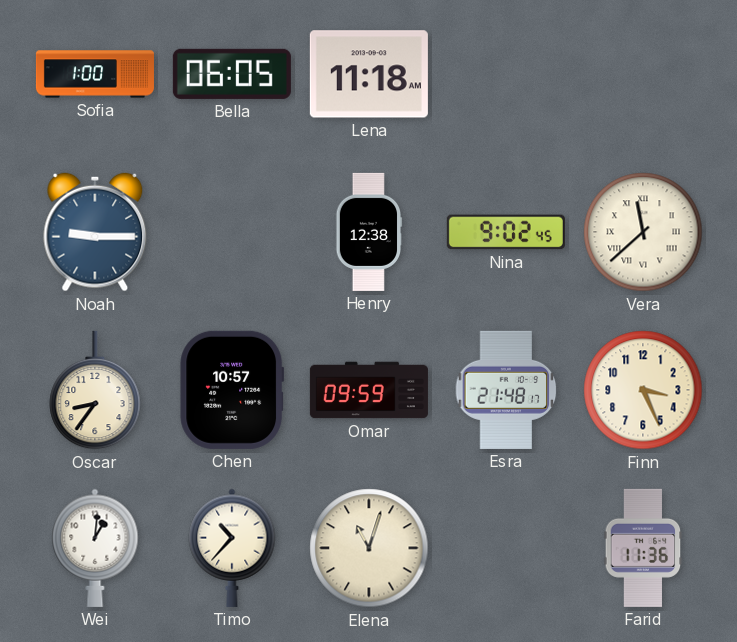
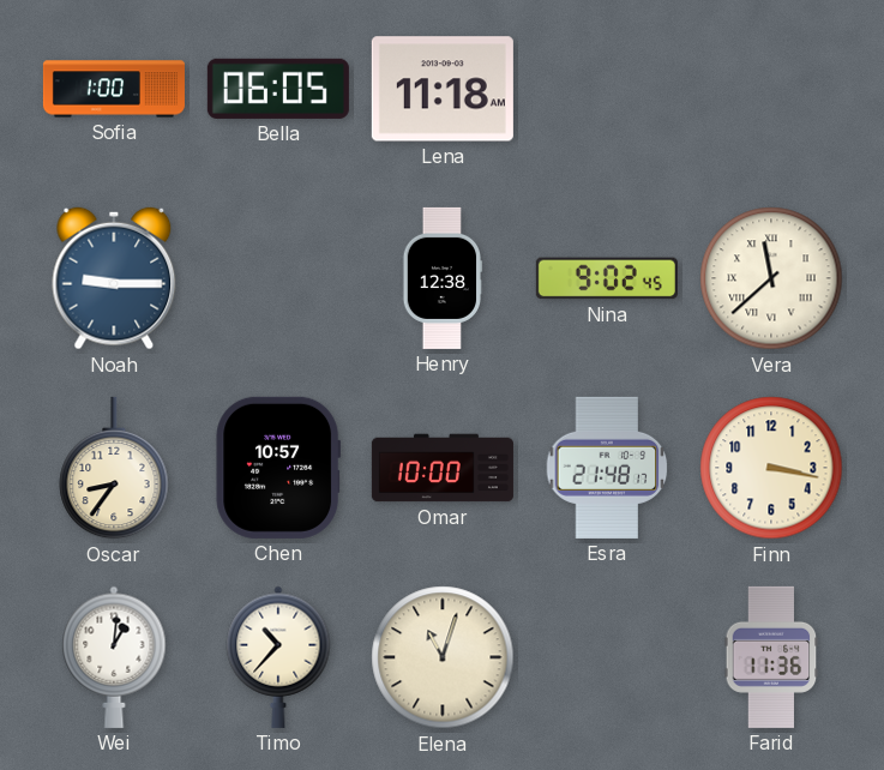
Omar: 09:59 -> 10:00
Finn: 3:26 -> 3:17
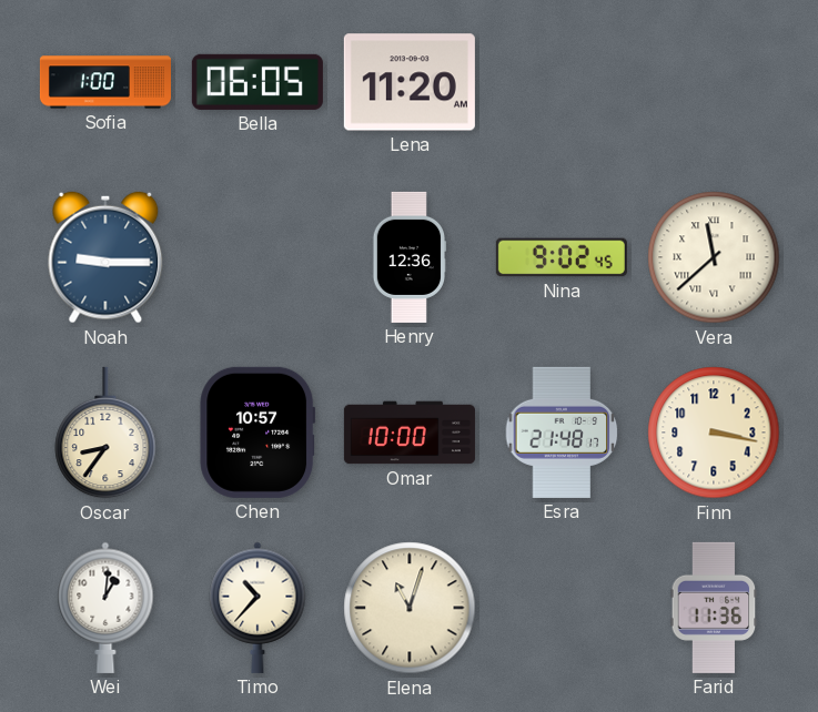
Lena: 11:18 -> 11:20
Henry: 12:38 -> 12:36
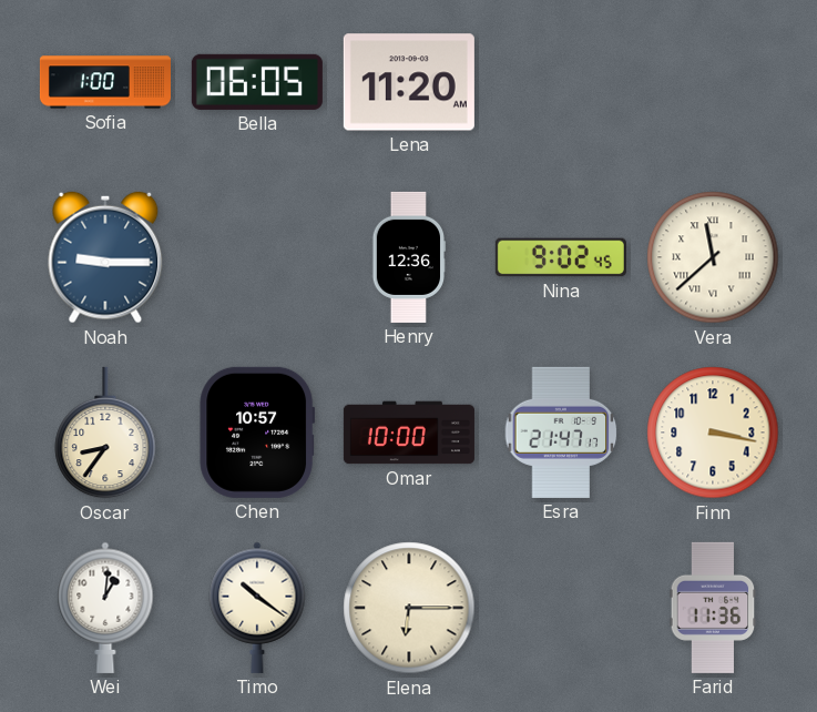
Esra: 21:48 -> 21:47
Timo: 10:37 -> 10:21
Elena: 11:03 -> 6:15
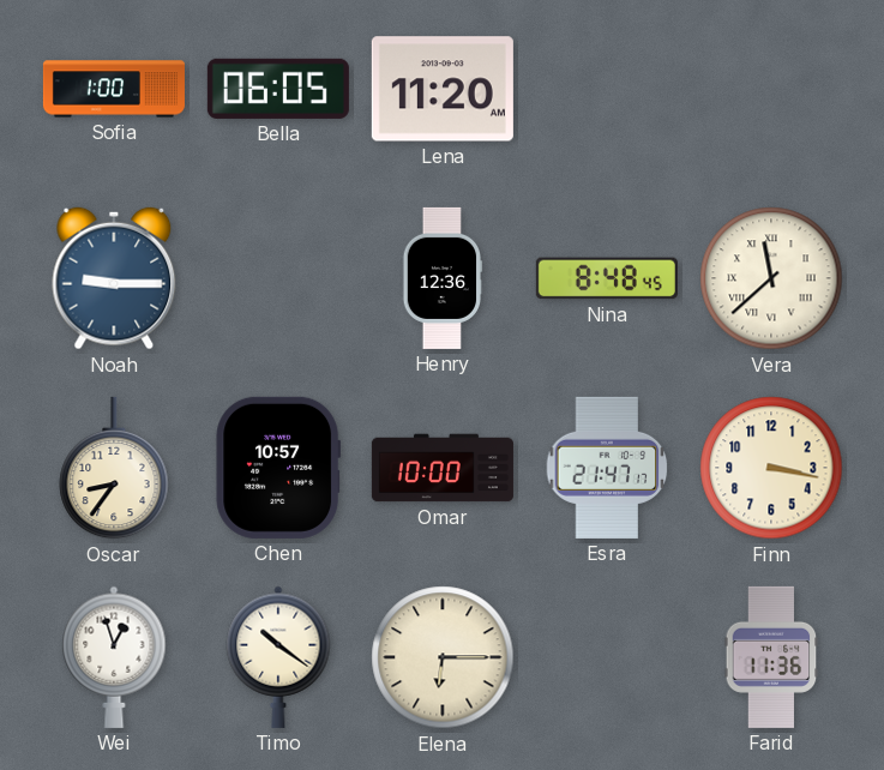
Nina: 9:02 -> 8:48
Wei: 1:01 -> 12:57
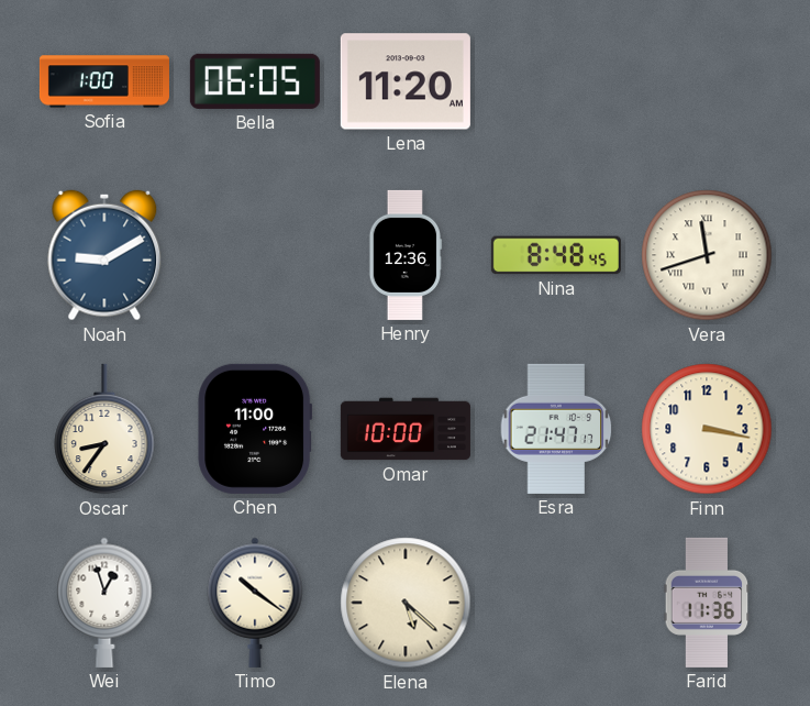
Noah: 9:15 -> 9:10
Vera: 11:38 -> 11:42
Chen: 10:57 -> 11:00
Elena: 6:15 -> 5:22
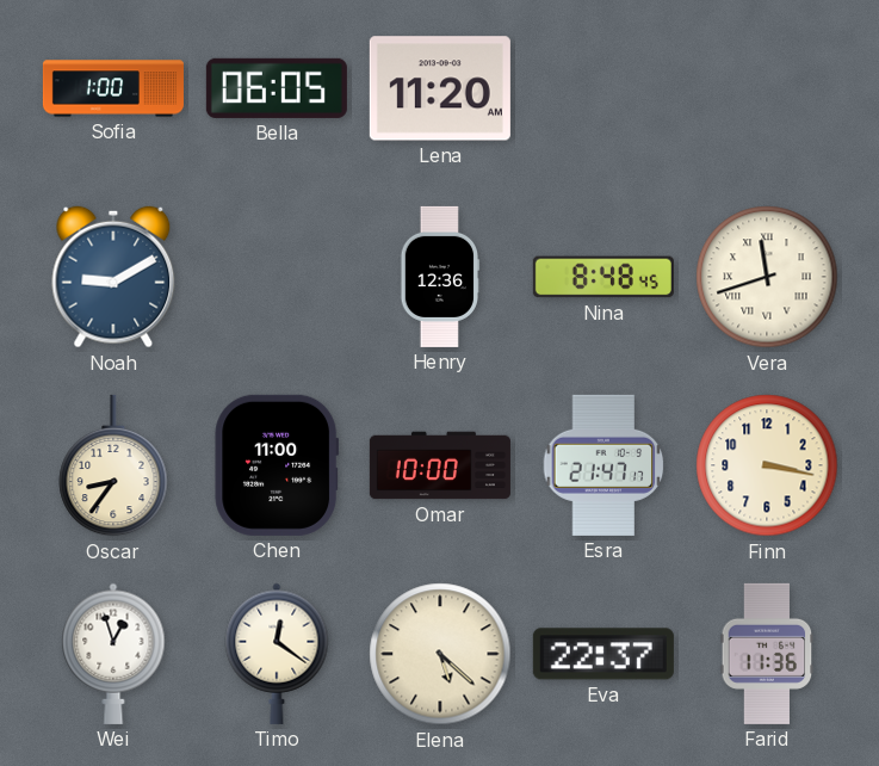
Timo: 10:21 -> 12:21
Eva: none -> 22:37
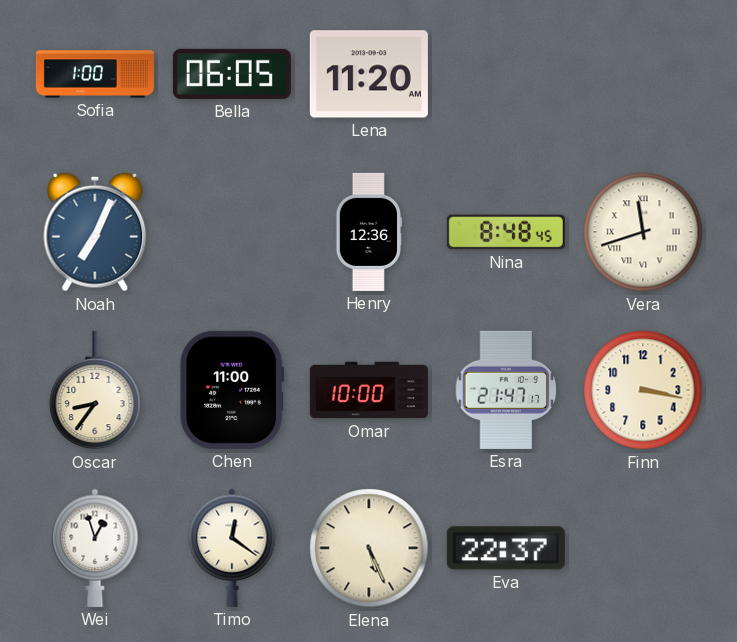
Noah: 9:10 -> 7:04
Elena: 5:22 -> 5:26
Farid: 11:36 -> none
